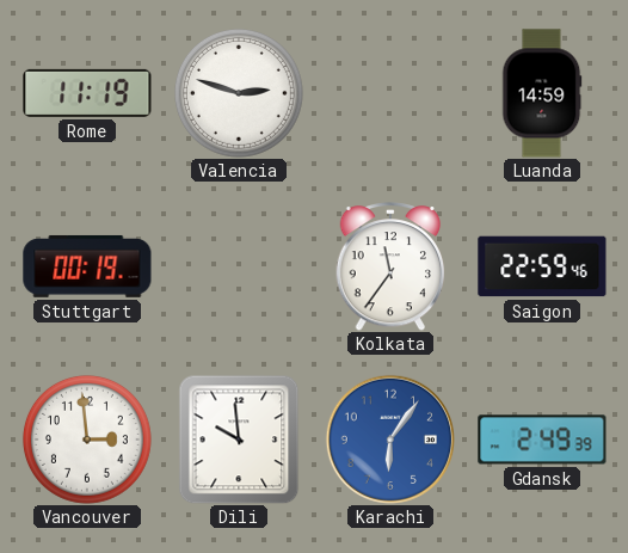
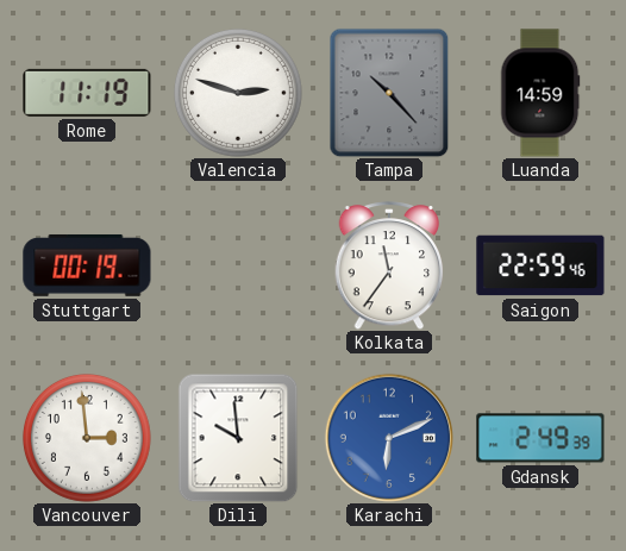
Tampa: none -> 10:23
Karachi: 6:06 -> 6:11
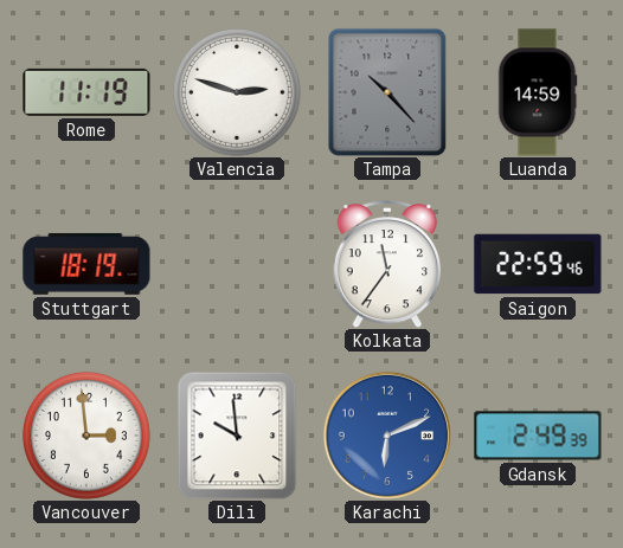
Stuttgart: 00:19 -> 18:19
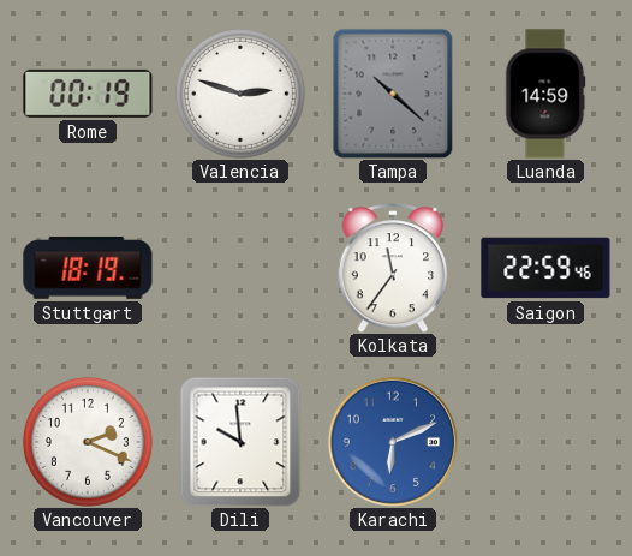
Rome: 11:19 -> 00:19
Tampa: 10:23 -> 10:22
Vancouver: 2:59 -> 2:19
Gdansk: 2:49 -> none
